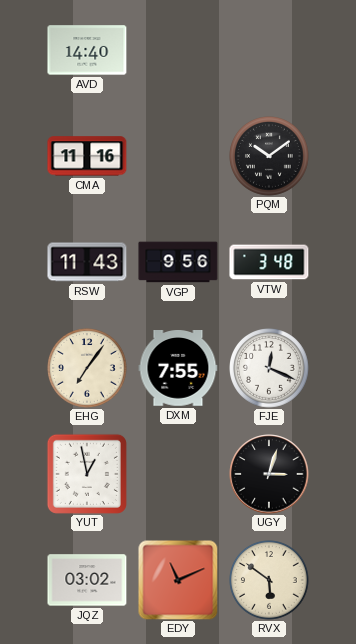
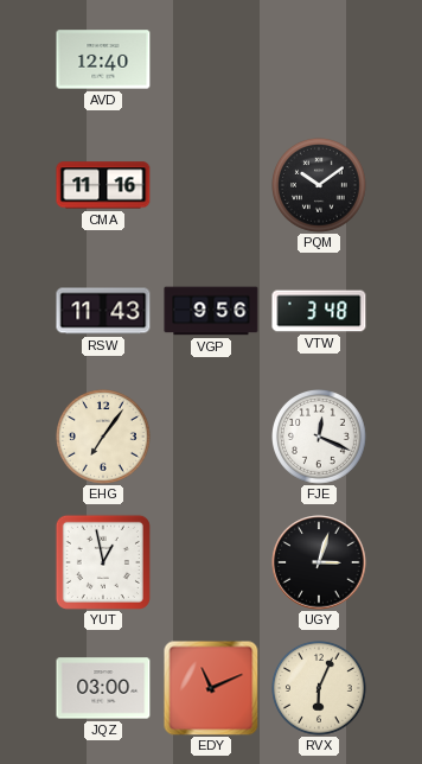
AVD: 14:40 -> 12:40
DXM: 7:55 -> none
JQZ: 03:02 -> 03:00
RVX: 5:51 -> 6:04
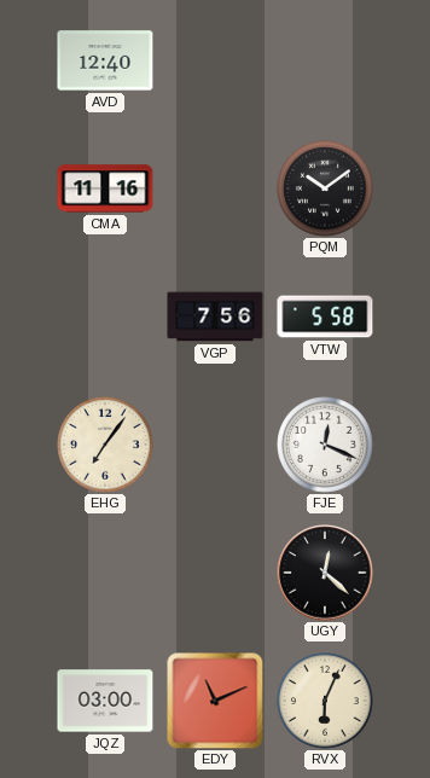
RSW: 11:43 -> none
VGP: 9:56 -> 7:56
VTW: 3:48 -> 5:58
YUT: 12:58 -> none
UGY: 3:03 -> 12:22
